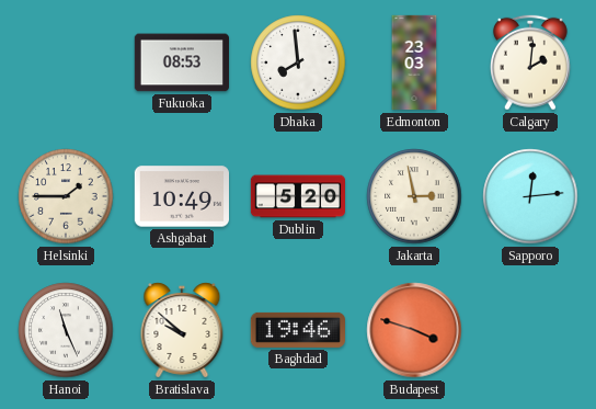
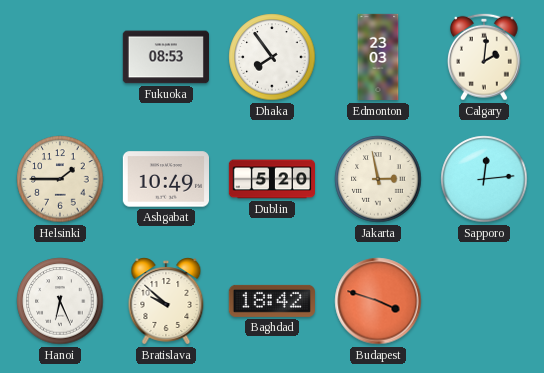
Dhaka: 7:59 -> 7:54
Hanoi: 11:26 -> 6:26
Baghdad: 19:46 -> 18:42
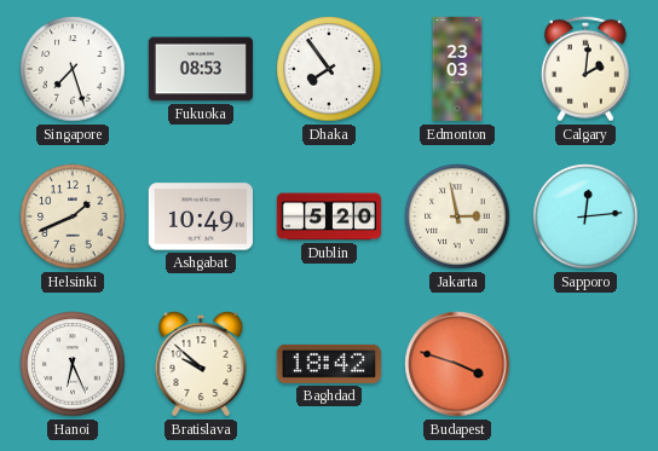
Singapore: none -> 7:27
Helsinki: 1:45 -> 1:41
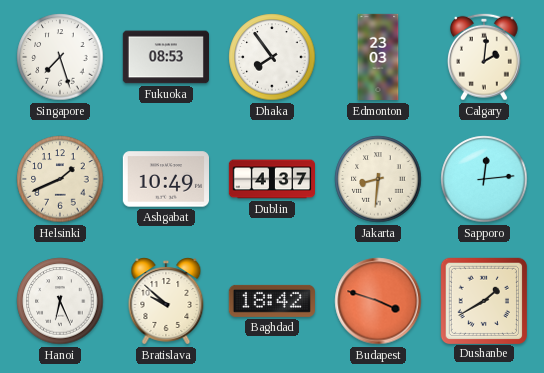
Dublin: 5:20 -> 4:37
Jakarta: 2:58 -> 8:31
Dushanbe: none -> 1:40
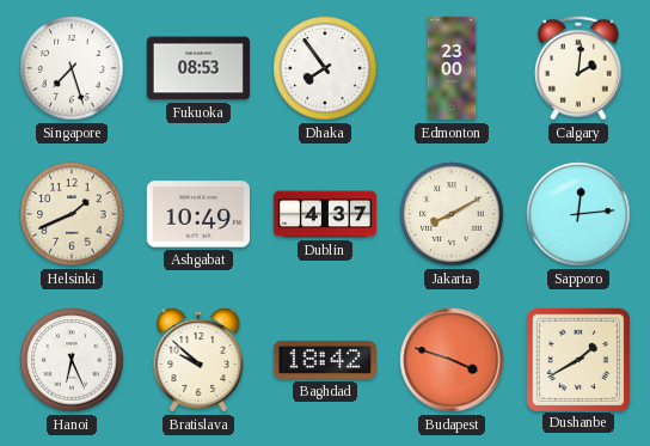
Edmonton: 23:03 -> 23:00
Jakarta: 8:31 -> 8:10
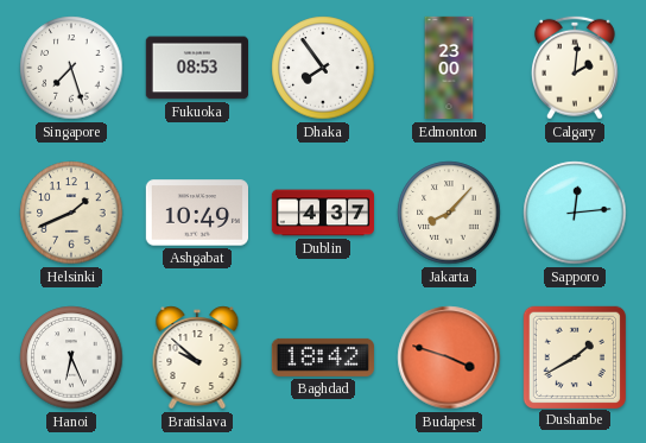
Jakarta: 8:10 -> 8:07
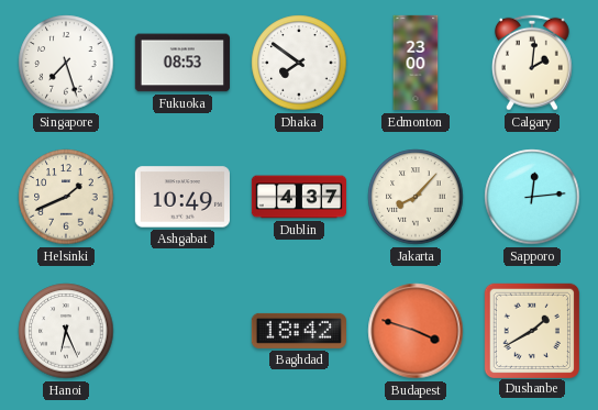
Dhaka: 7:54 -> 7:51
Bratislava: 9:52 -> none
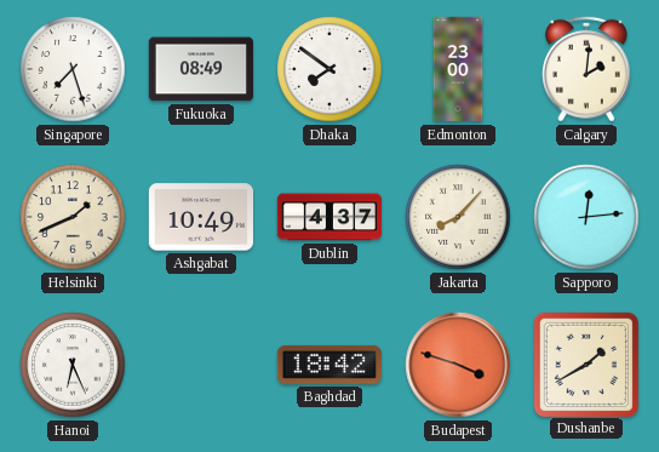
Fukuoka: 08:53 -> 08:49
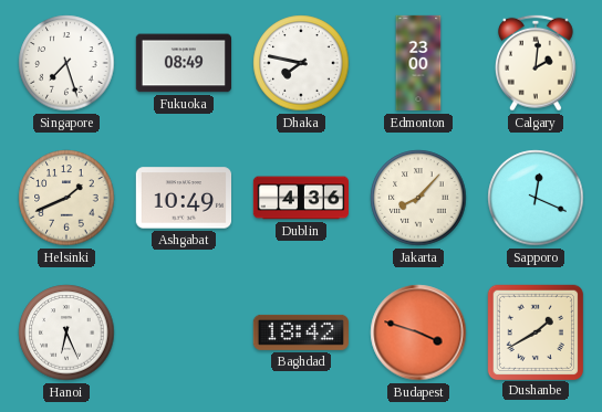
Dhaka: 7:51 -> 7:47
Dublin: 4:37 -> 4:36
Sapporo: 12:14 -> 12:19
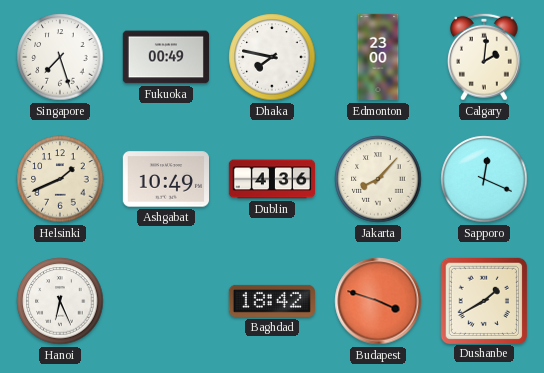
Fukuoka: 08:49 -> 00:49
